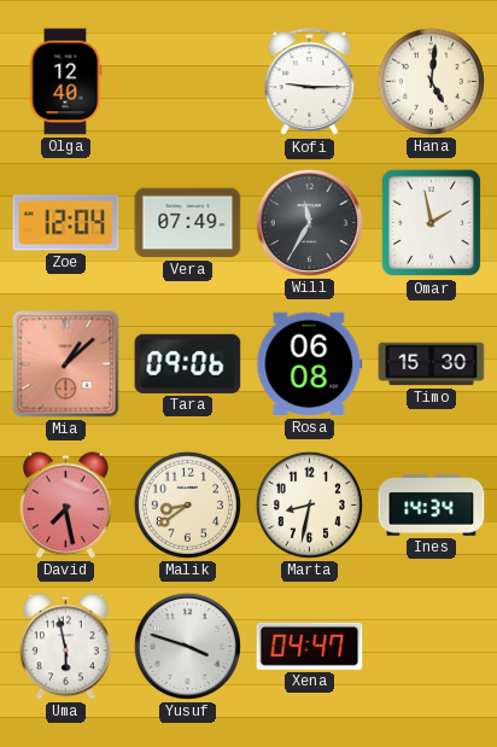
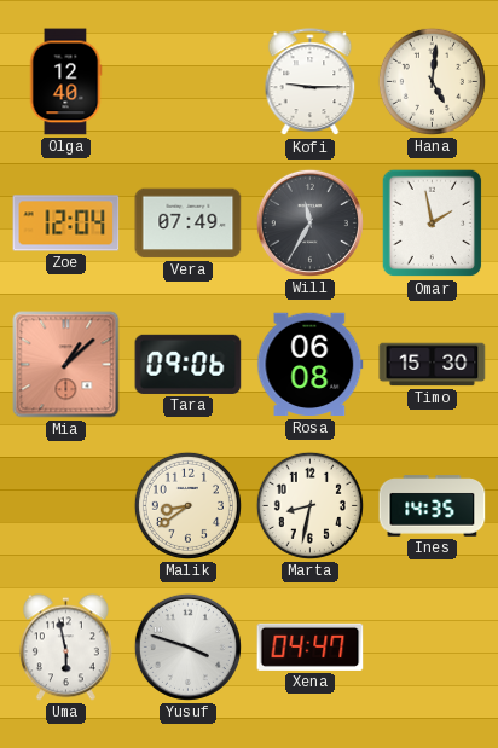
David: 7:28 -> none
Ines: 14:34 -> 14:35
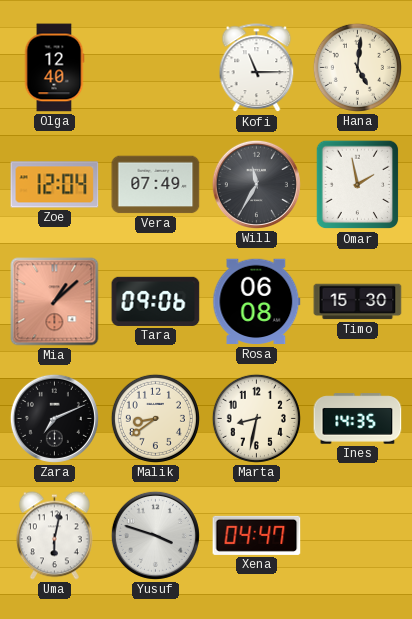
Kofi: 9:15 -> 11:15
Zara: none -> 7:11
Uma: 5:58 -> 6:02
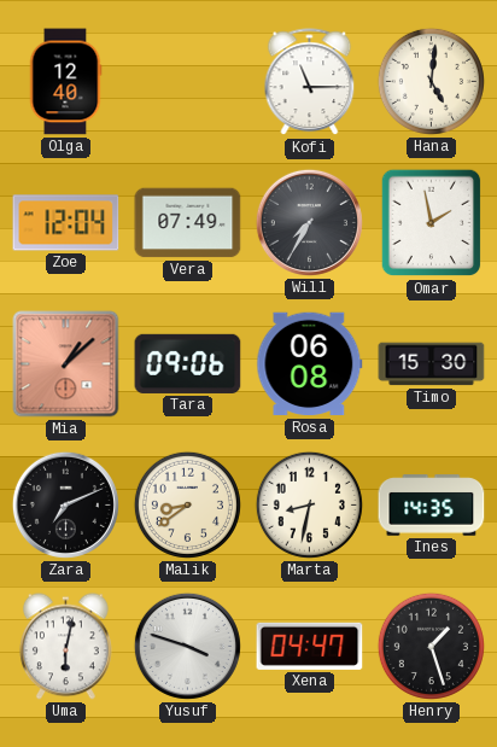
Will: 11:35 -> 7:35
Henry: none -> 1:27
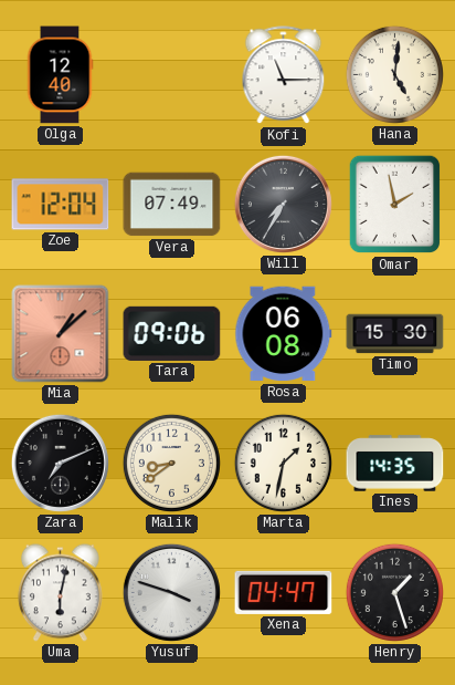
Marta: 8:32 -> 1:32
